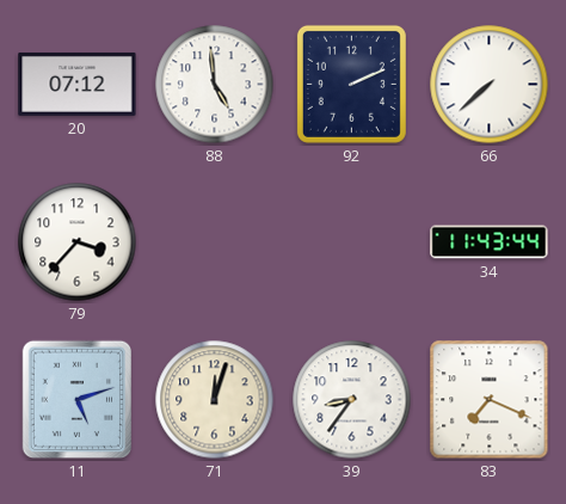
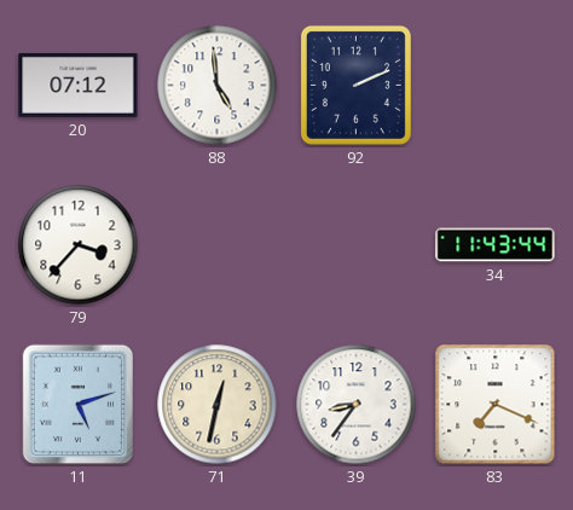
66: 7:38 -> none
71: 12:03 -> 12:32
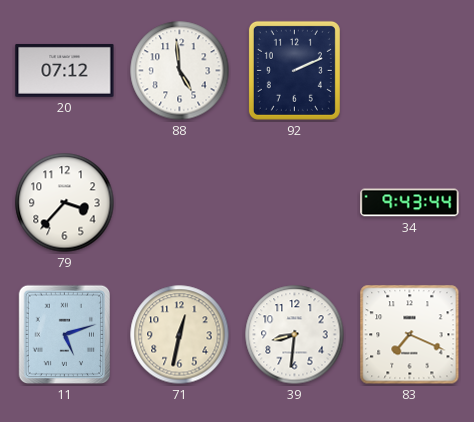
34: 11:43 -> 9:43
39: 8:36 -> 8:31
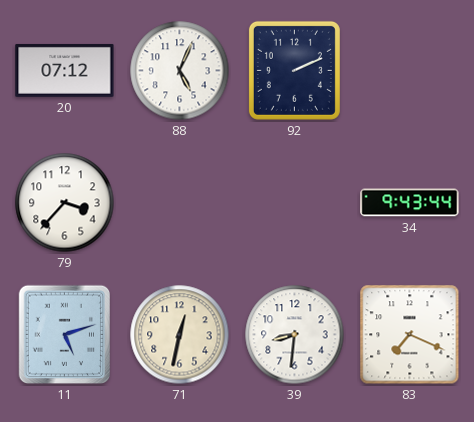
88: 4:59 -> 5:04
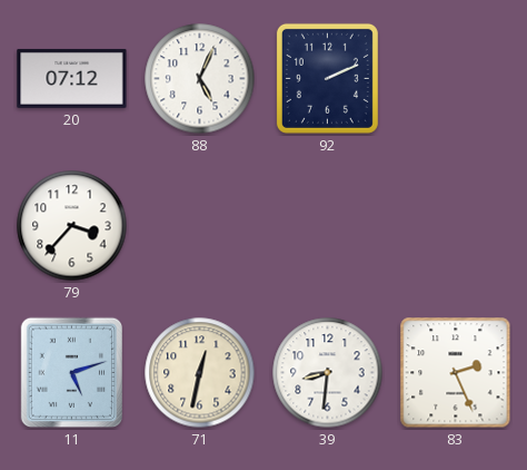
34: 9:43 -> none
83: 7:19 -> 2:26
